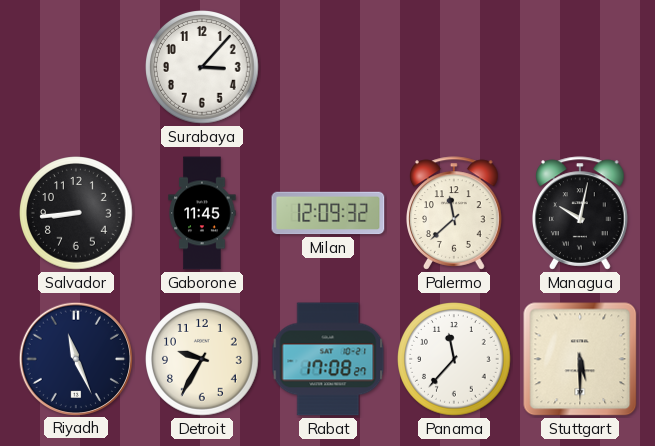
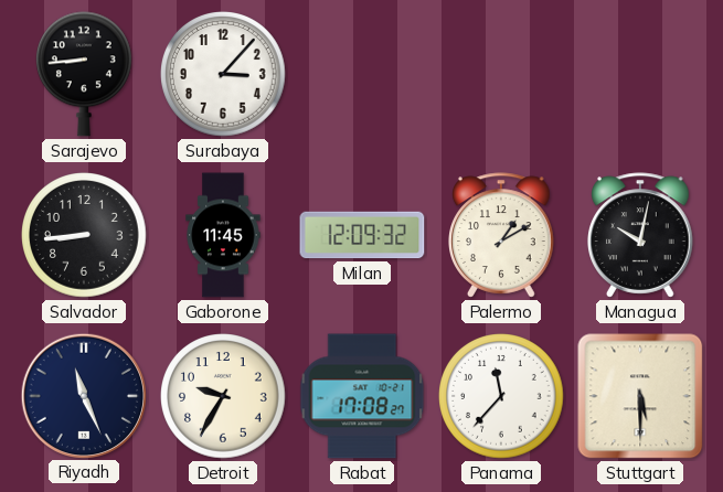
Sarajevo: none -> 8:44
Palermo: 11:38 -> 1:10
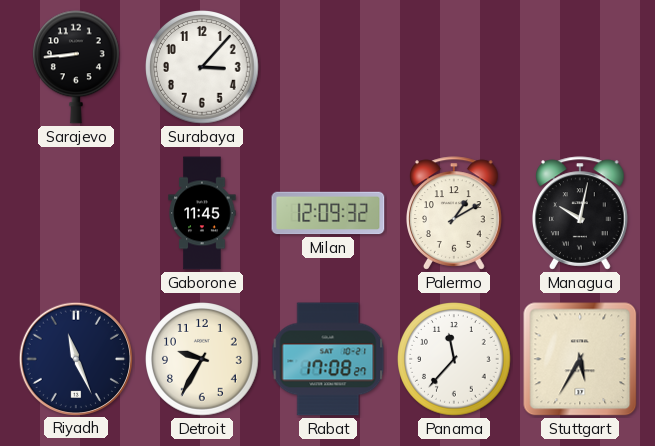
Salvador: 8:44 -> none
Stuttgart: 5:30 -> 5:35
